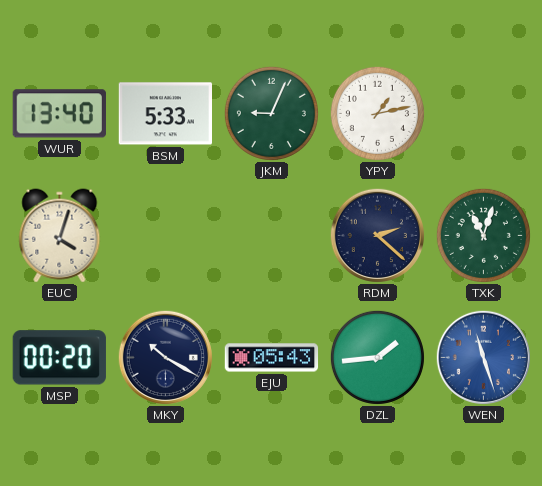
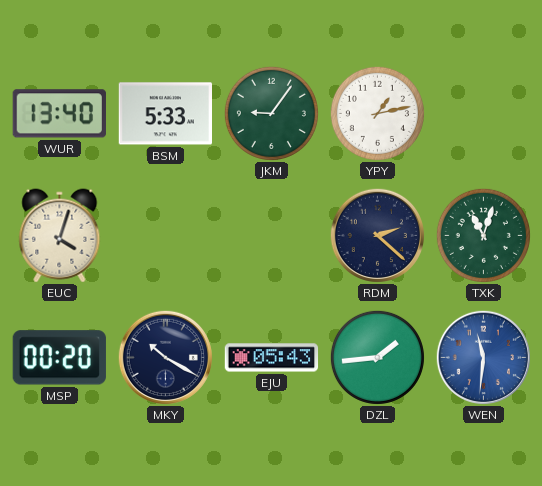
JKM: 9:04 -> 9:06
WEN: 11:27 -> 11:31
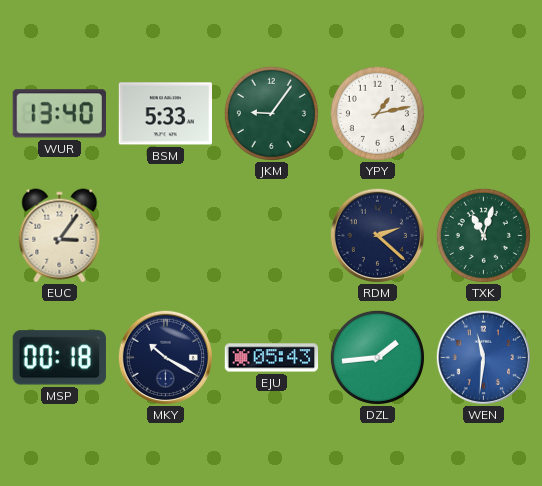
EUC: 4:03 -> 3:06
MSP: 00:20 -> 00:18
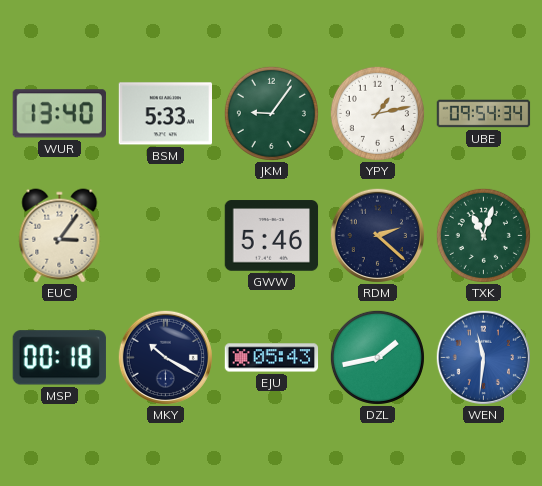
UBE: none -> 09:54
GWW: none -> 5:46
DZL: 1:44 -> 1:43
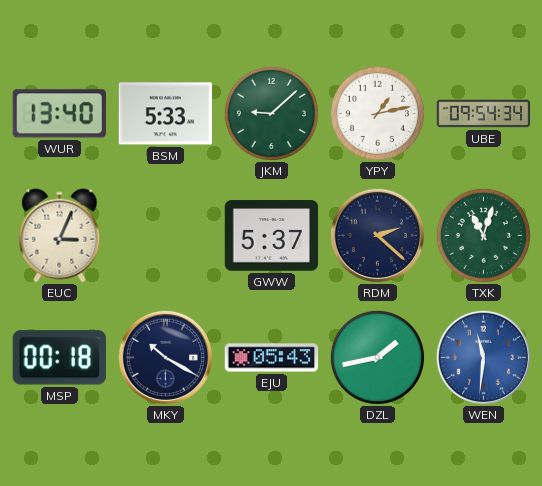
JKM: 9:06 -> 9:08
EUC: 3:06 -> 3:04
GWW: 5:46 -> 5:37
